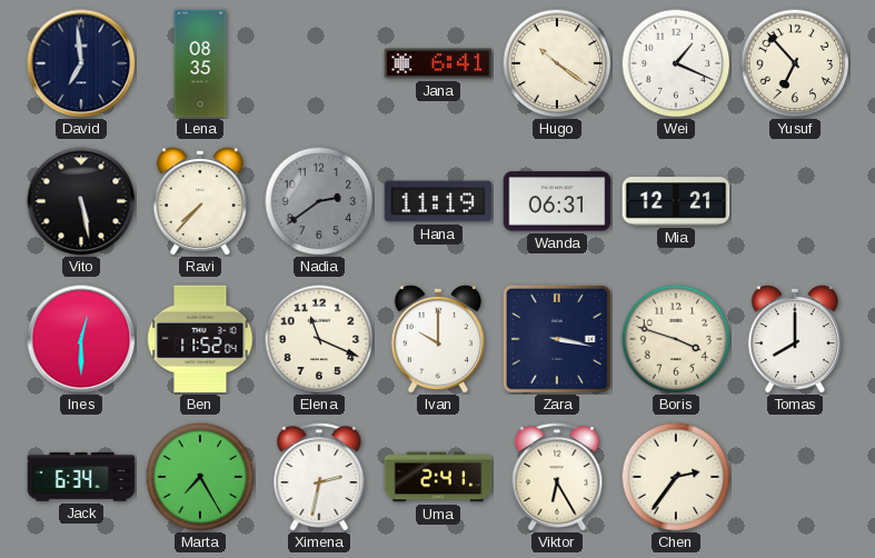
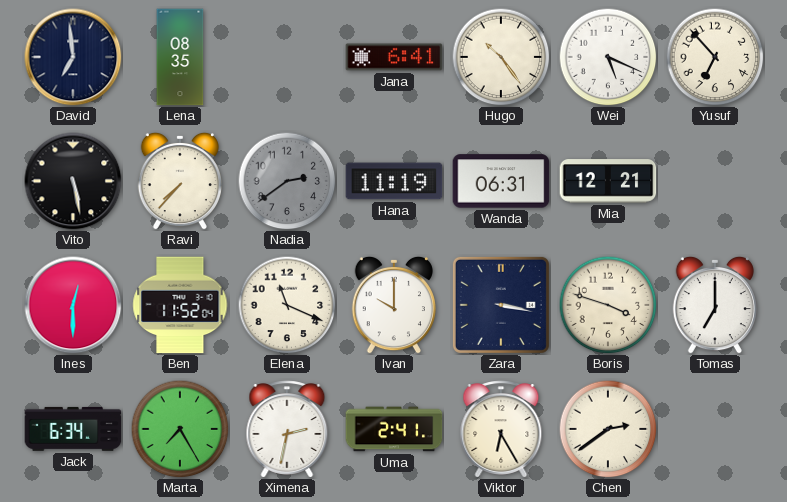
Hugo: 10:21 -> 10:24
Wei: 1:19 -> 5:19
Tomas: 8:00 -> 7:00
Chen: 2:36 -> 2:39
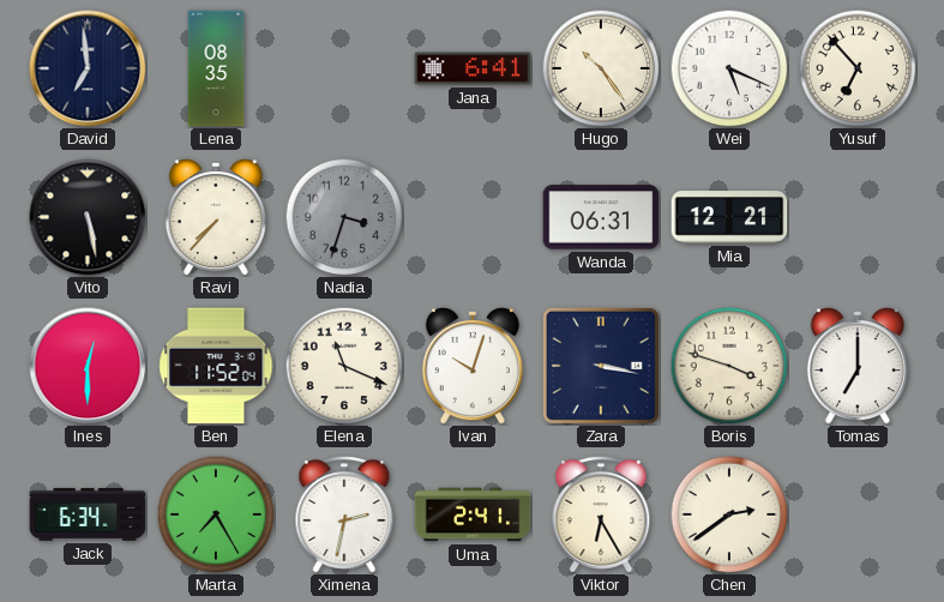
Nadia: 2:39 -> 3:33
Hana: 11:19 -> none
Ivan: 10:00 -> 10:03
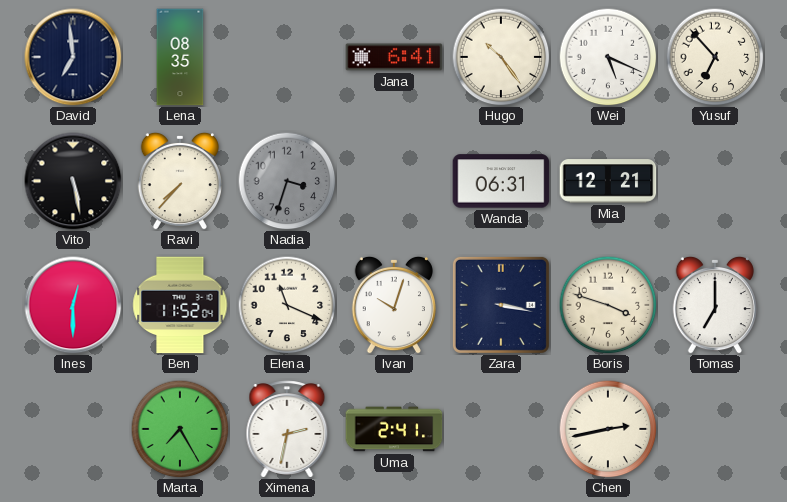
Jack: 6:34 -> none
Viktor: 6:25 -> none
Chen: 2:39 -> 2:43
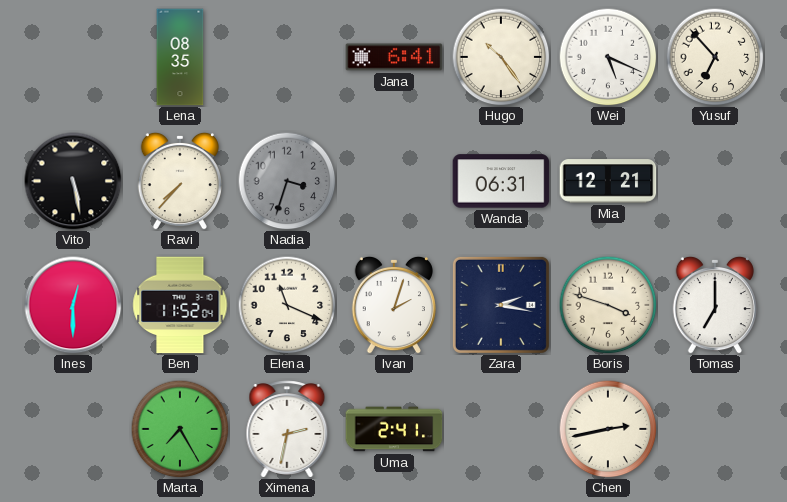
David: 6:59 -> none
Ivan: 10:03 -> 2:03
Zara: 3:17 -> 2:17
